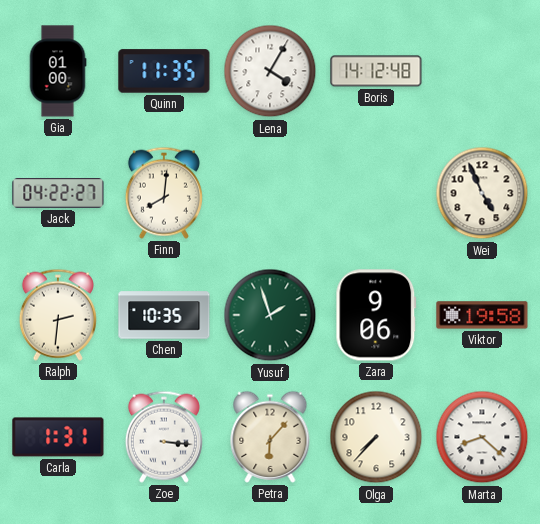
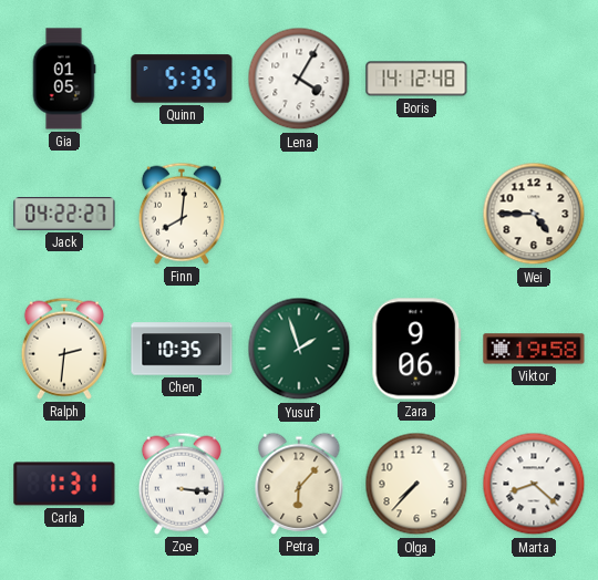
Gia: 01:00 -> 01:05
Quinn: 11:35 -> 5:35
Wei: 4:56 -> 4:45
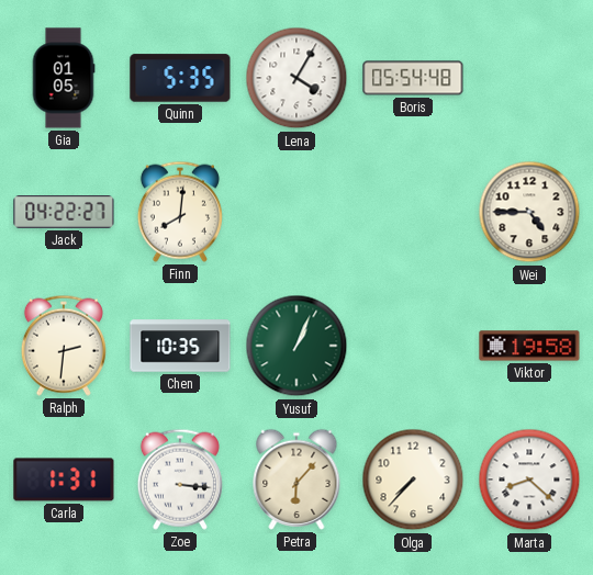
Boris: 14:12 -> 05:54
Yusuf: 1:57 -> 1:04
Zara: 9:06 -> none
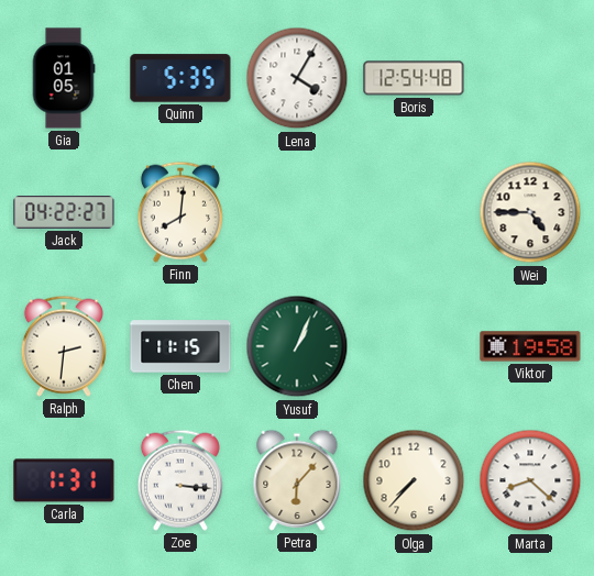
Boris: 05:54 -> 12:54
Chen: 10:35 -> 11:15
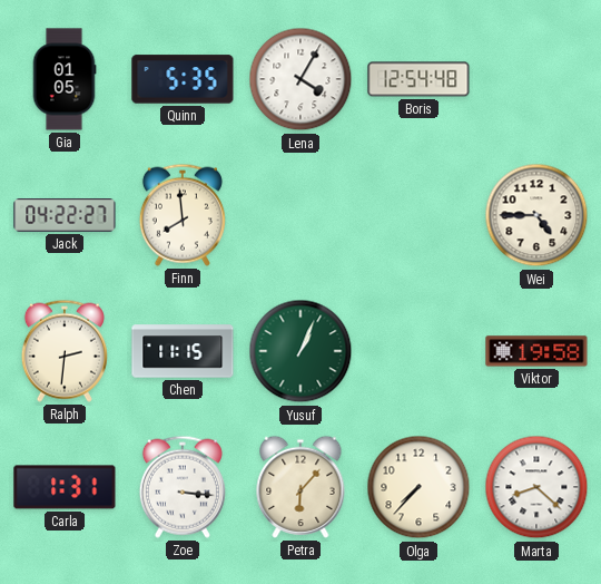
Finn: 8:01 -> 7:59
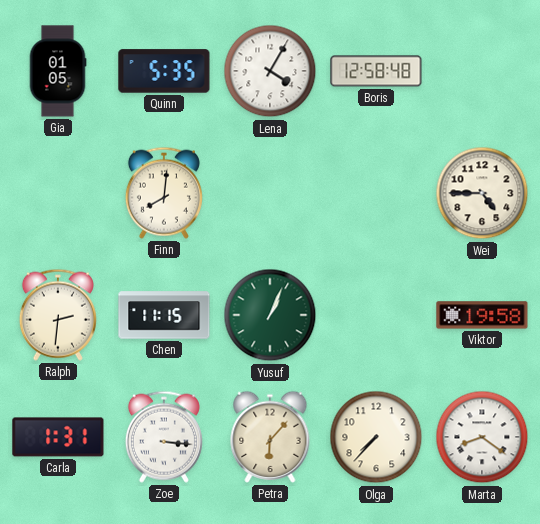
Boris: 12:54 -> 12:58
Jack: 04:22 -> none
Finn: 7:59 -> 8:01
Marta: 8:22 -> 8:21
